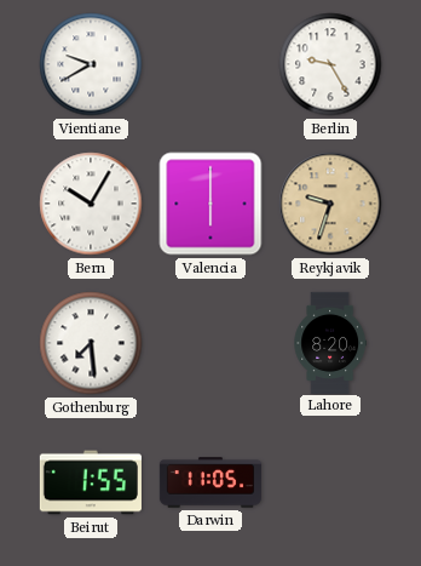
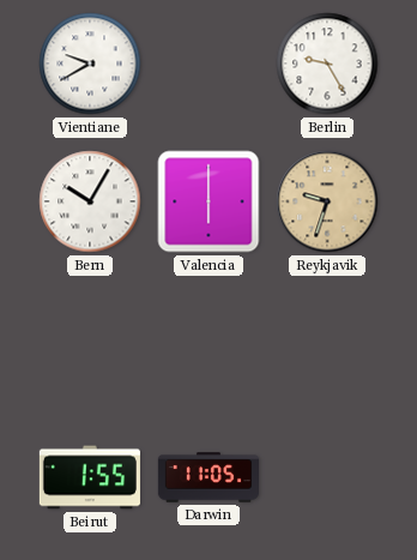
Gothenburg: 7:29 -> none
Lahore: 8:20 -> none
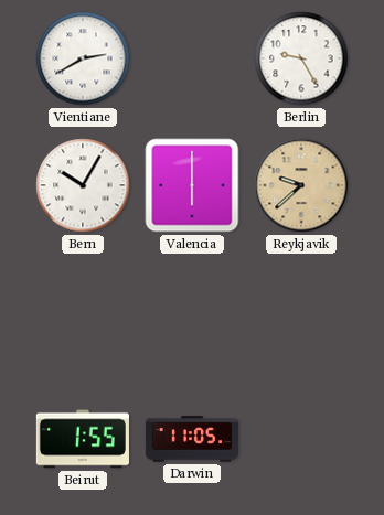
Vientiane: 9:40 -> 2:40
Reykjavik: 9:33 -> 9:38
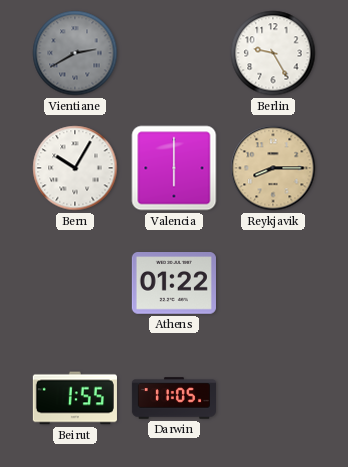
Vientiane dial: white -> grey
Reykjavik: 9:38 -> 8:15
Athens: none -> 01:22
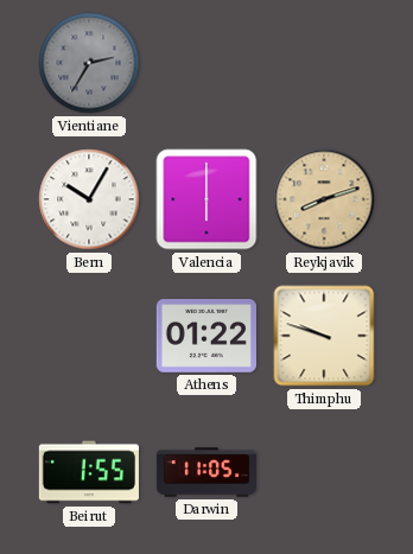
Vientiane: 2:40 -> 2:35
Berlin: 9:25 -> none
Reykjavik: 8:15 -> 8:12
Thimphu: none -> 9:48
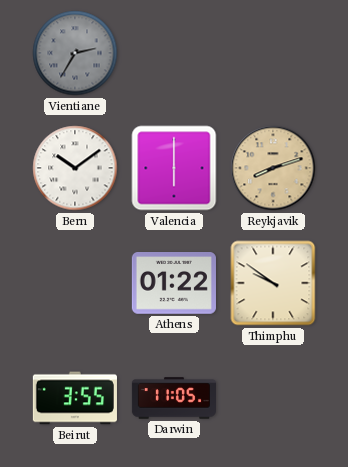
Bern: 10:05 -> 10:09
Thimphu: 9:48 -> 9:51
Beirut: 1:55 -> 3:55
